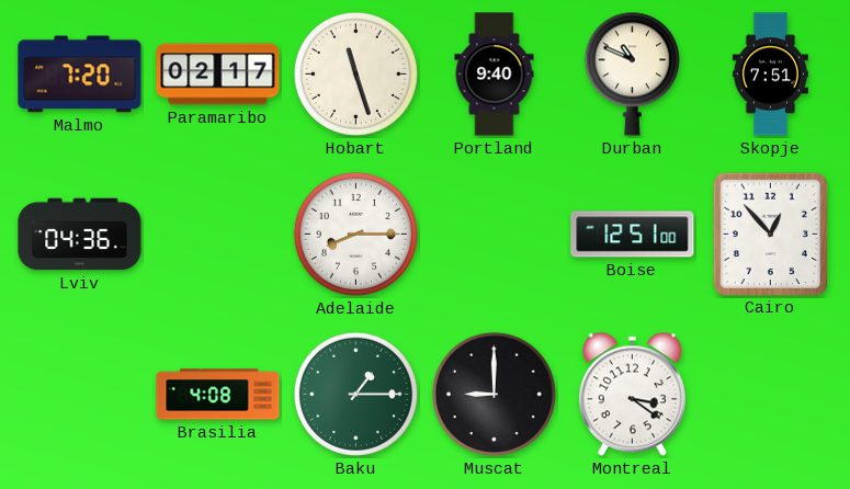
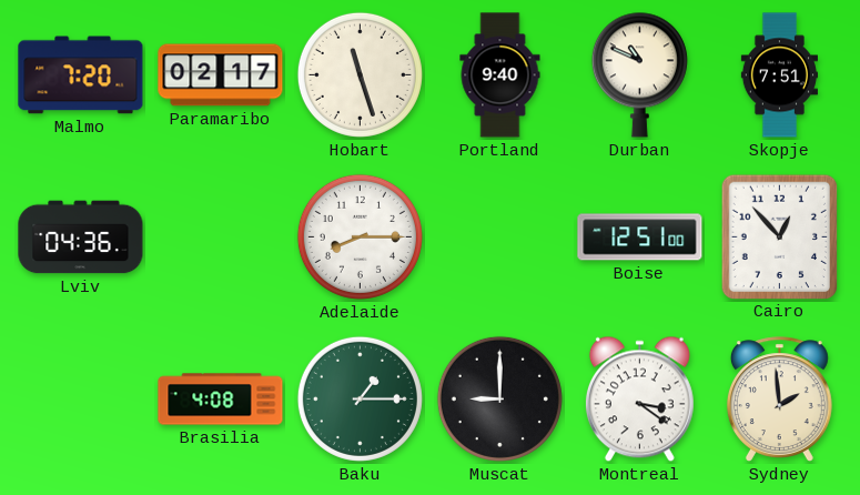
Sydney: none -> 1:59
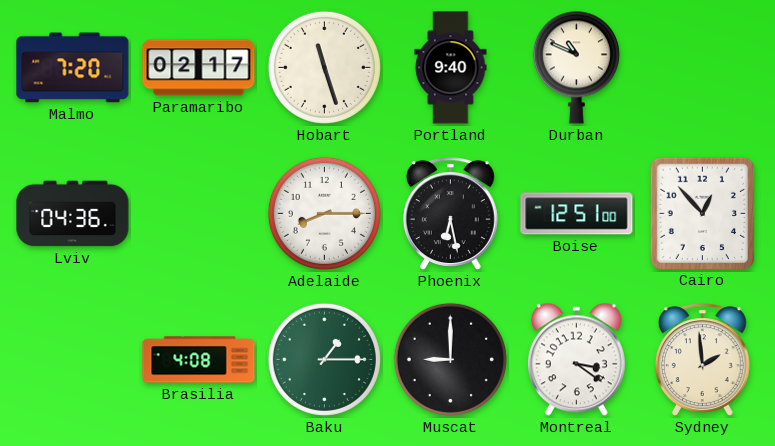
Skopje: 7:51 -> none
Phoenix: none -> 6:28
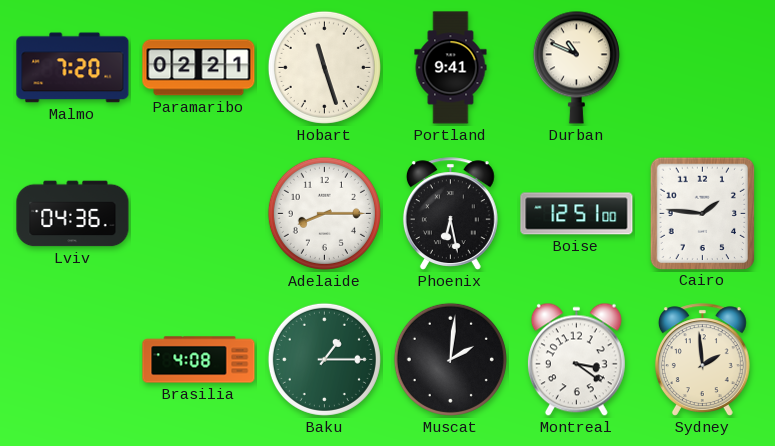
Paramaribo: 02:17 -> 02:21
Portland: 9:40 -> 9:41
Cairo: 12:53 -> 1:46
Muscat: 9:00 -> 2:01
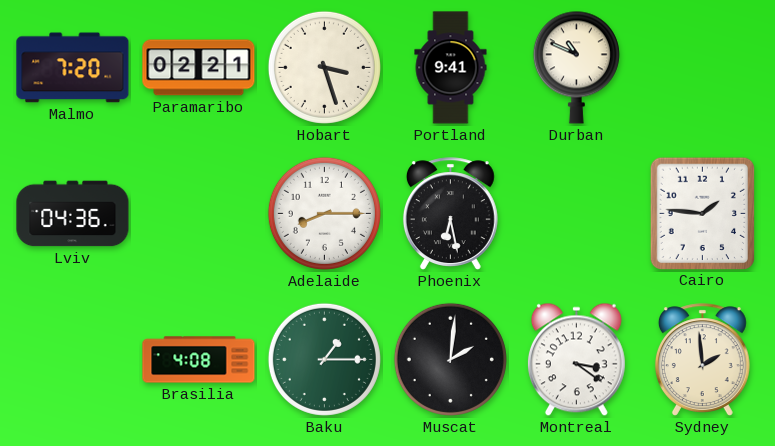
Hobart: 11:27 -> 3:27
Boise: 12:51 -> none
